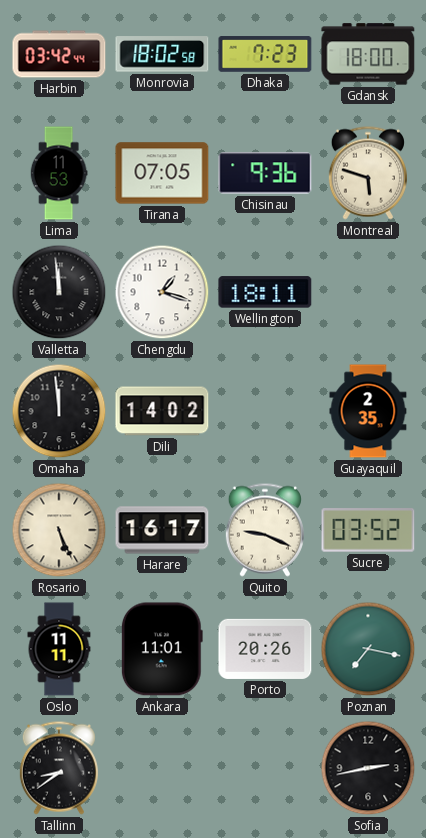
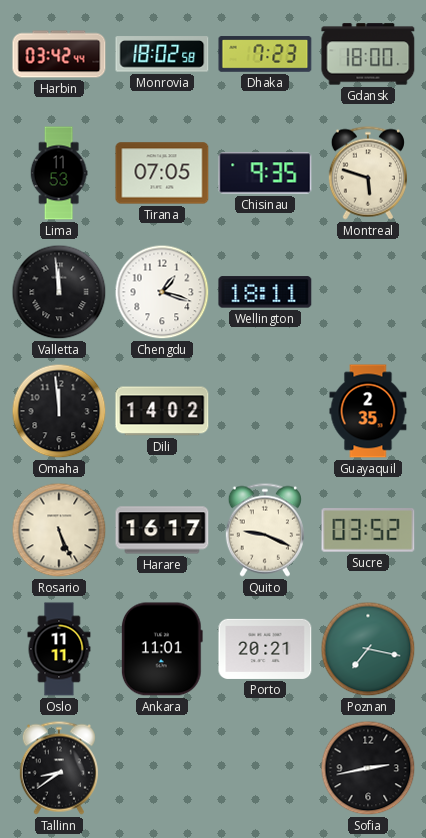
Chisinau: 9:36 -> 9:35
Porto: 20:26 -> 20:21
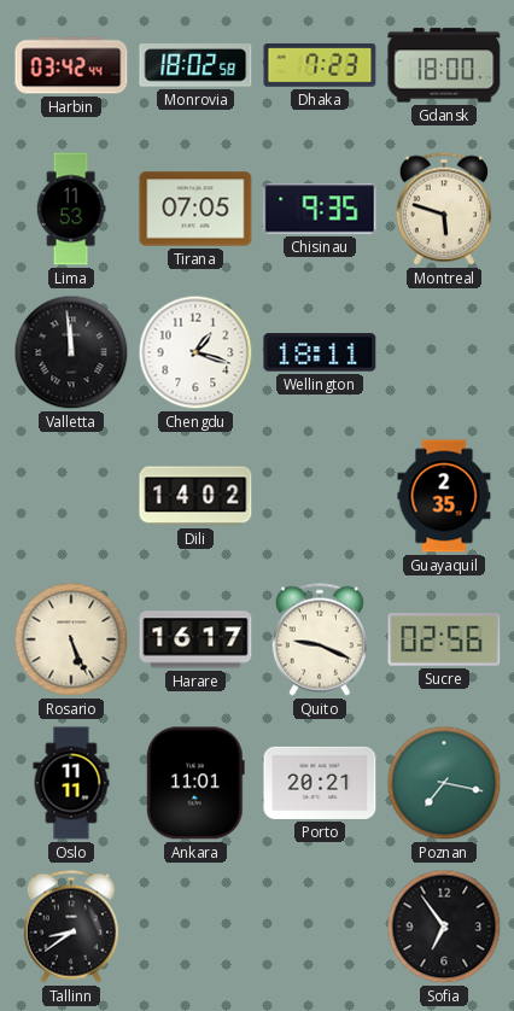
Omaha: 11:59 -> none
Sucre: 03:52 -> 02:56
Sofia: 2:43 -> 6:54
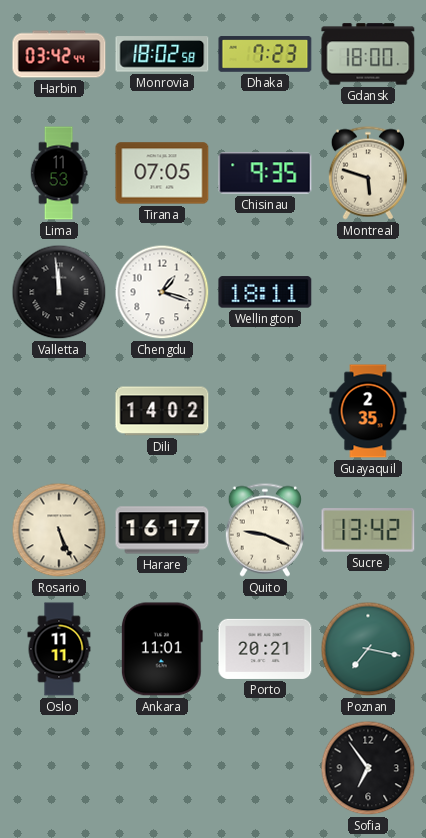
Sucre: 02:56 -> 13:42
Tallinn: 8:39 -> none
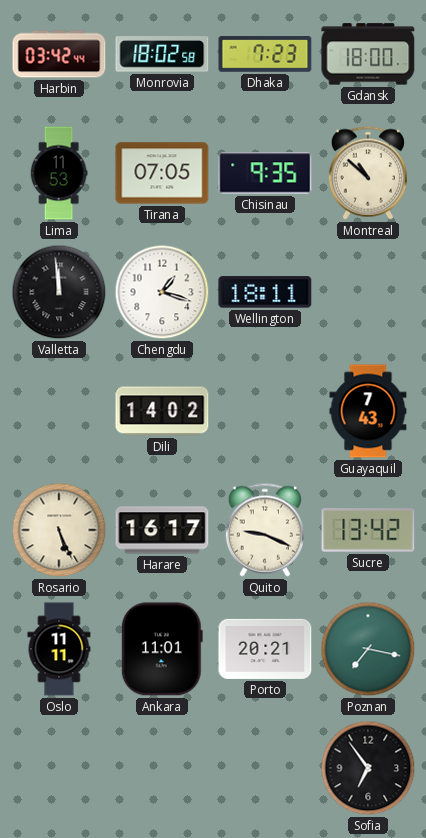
Montreal: 5:48 -> 10:52
Guayaquil: 2:35 -> 7:43
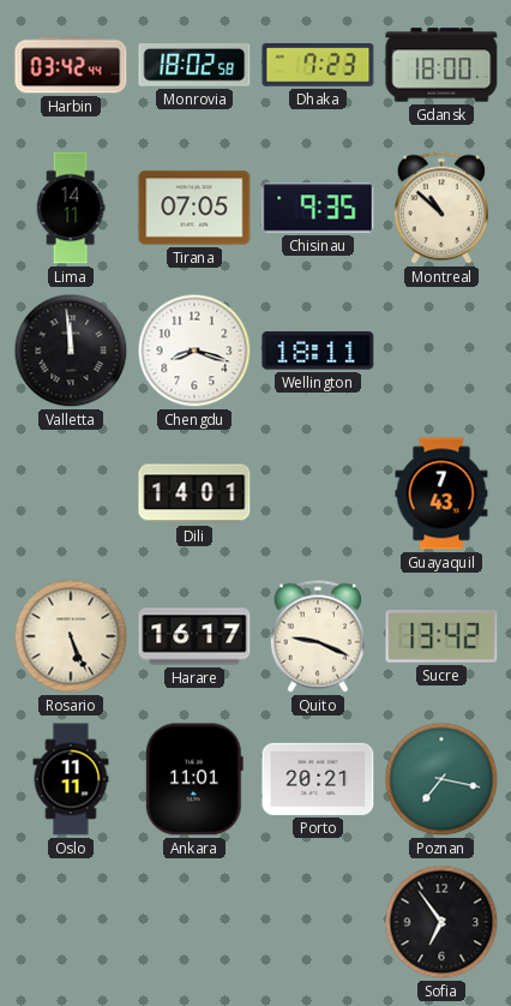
Lima: 11:53 -> 14:11
Chengdu: 1:18 -> 8:18
Dili: 14:02 -> 14:01
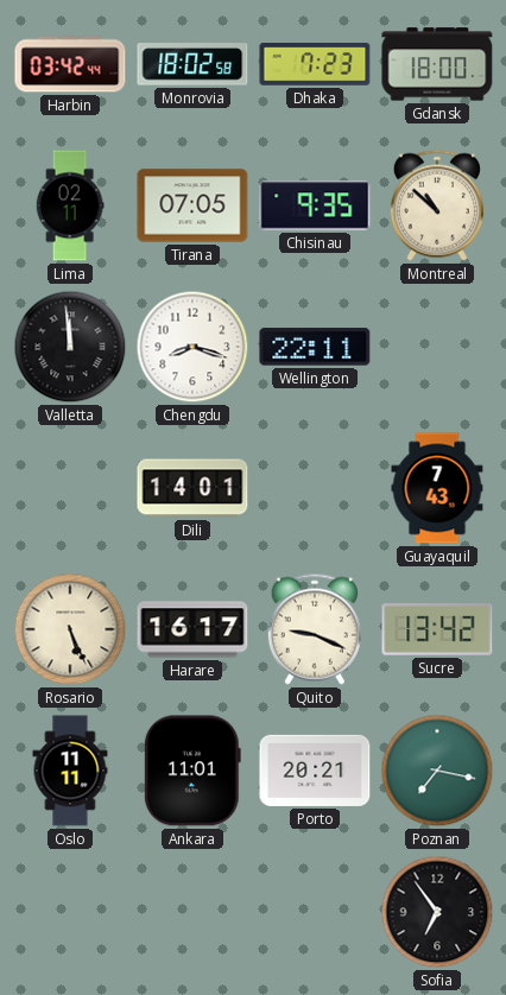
Lima: 14:11 -> 02:11
Wellington: 18:11 -> 22:11
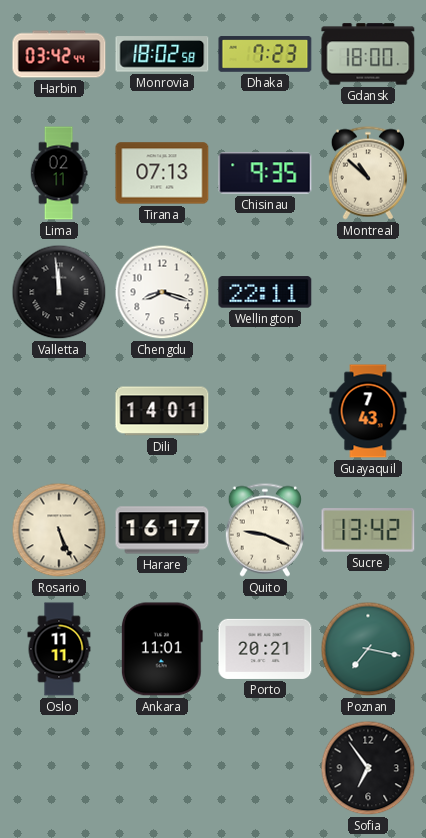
Tirana: 07:05 -> 07:13
